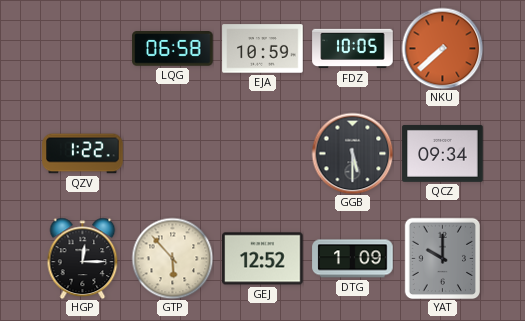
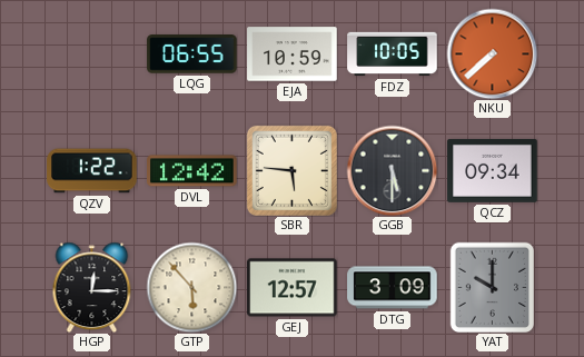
LQG: 06:58 -> 06:55
DVL: none -> 12:42
SBR: none -> 5:46
GEJ: 12:52 -> 12:57
DTG: 1:09 -> 3:09
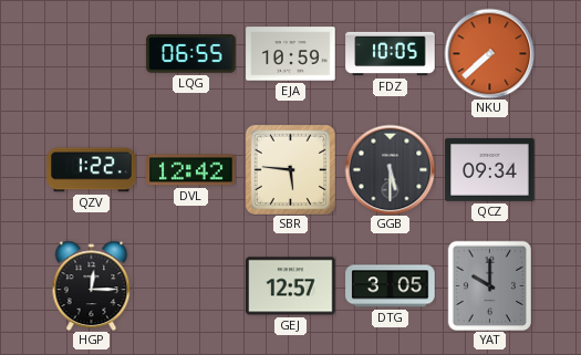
GTP: 5:53 -> none
DTG: 3:09 -> 3:05
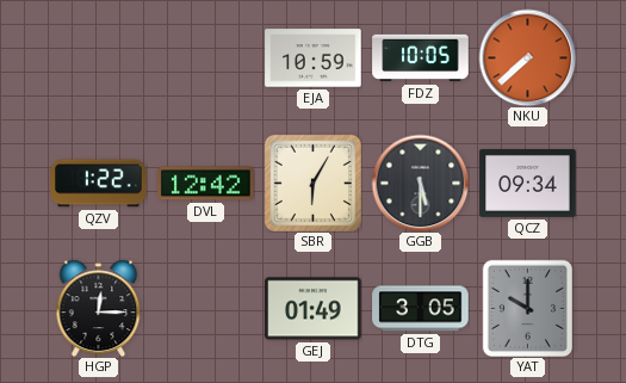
LQG: 06:55 -> none
SBR: 5:46 -> 6:05
GEJ: 12:57 -> 01:49
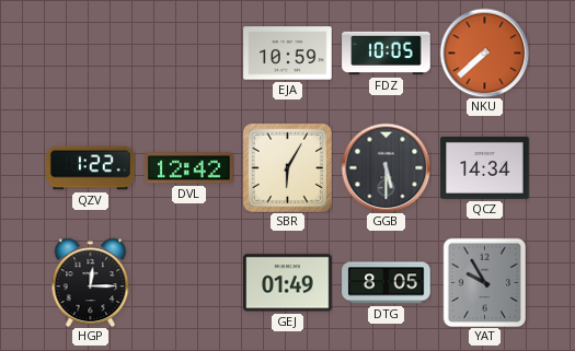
QCZ: 09:34 -> 14:34
DTG: 3:05 -> 8:05
YAT: 10:00 -> 9:55
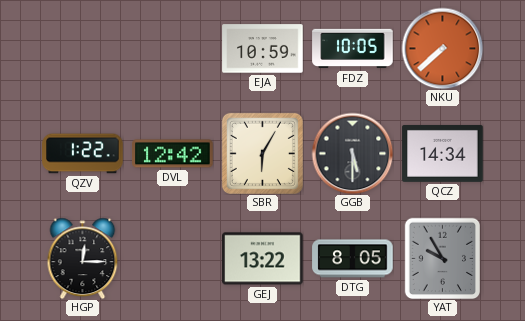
GEJ: 01:49 -> 13:22
